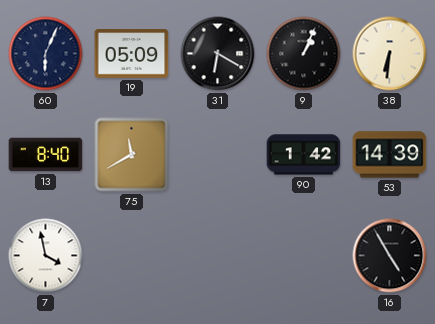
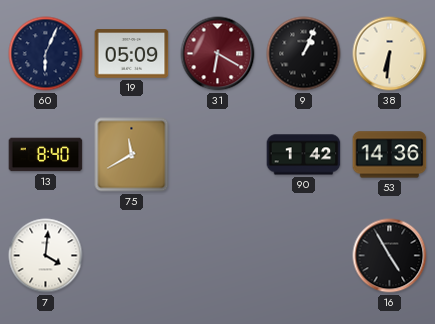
31 dial: black -> burgundy
53: 14:39 -> 14:36
7: 3:58 -> 4:01
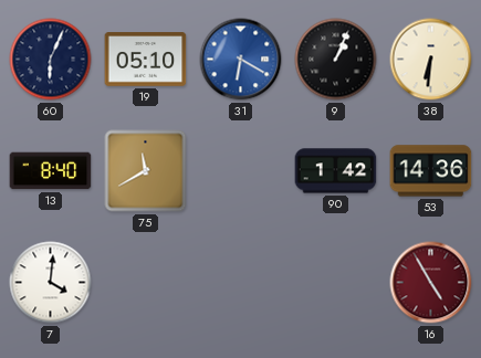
19: 05:09 -> 05:10
31 dial: burgundy -> blue
16 dial: black -> burgundy
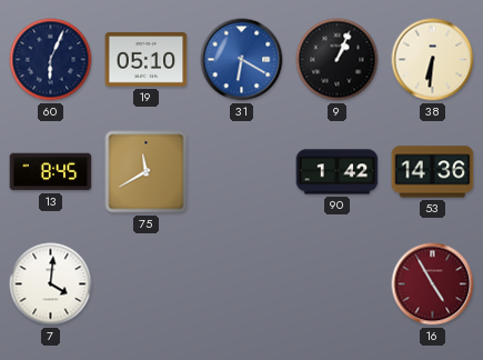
13: 8:40 -> 8:45
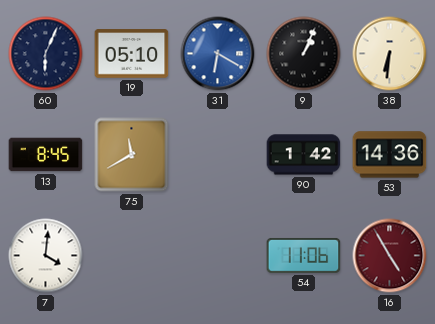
54: none -> 11:06
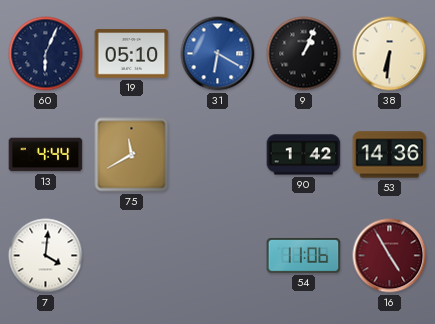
13: 8:45 -> 4:44
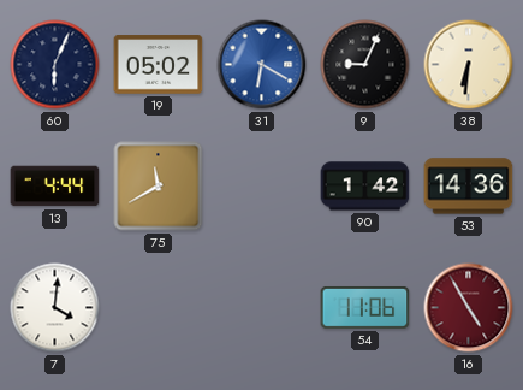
19: 05:10 -> 05:02
9: 1:04 -> 9:04
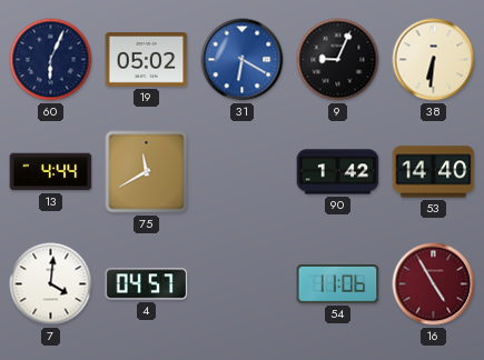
53: 14:36 -> 14:40
4: none -> 04:57
